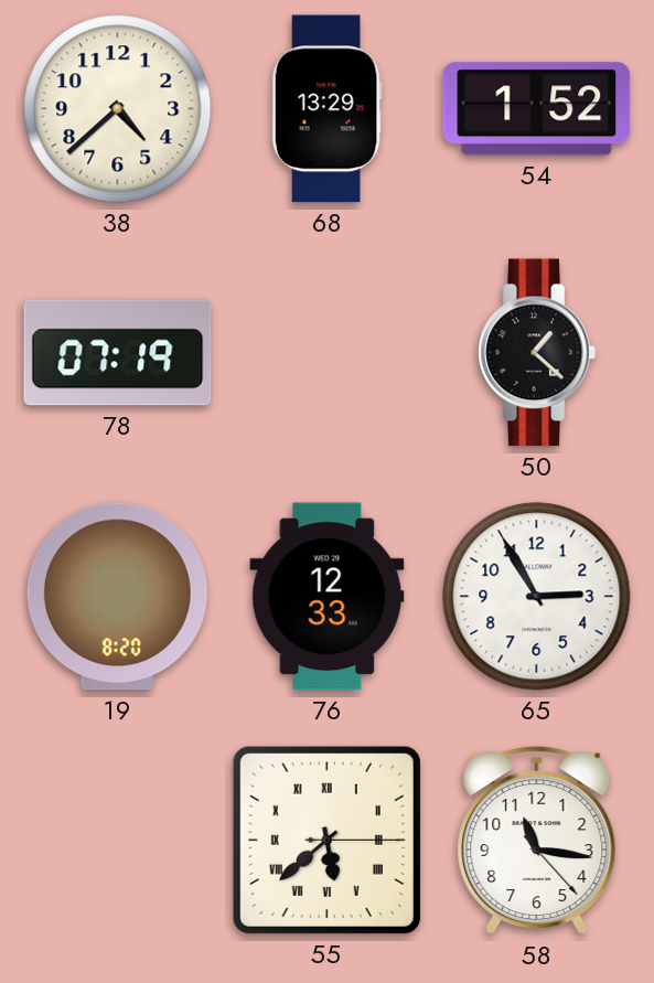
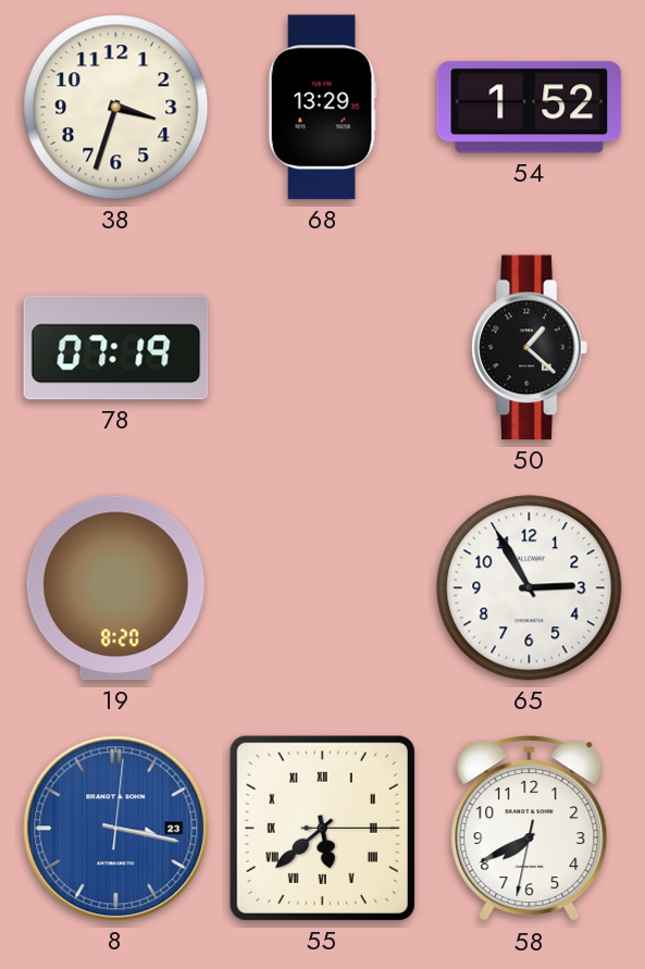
38: 4:38 -> 3:33
76: 12:33 -> none
8: none -> 3:17
58: 11:16 -> 7:40
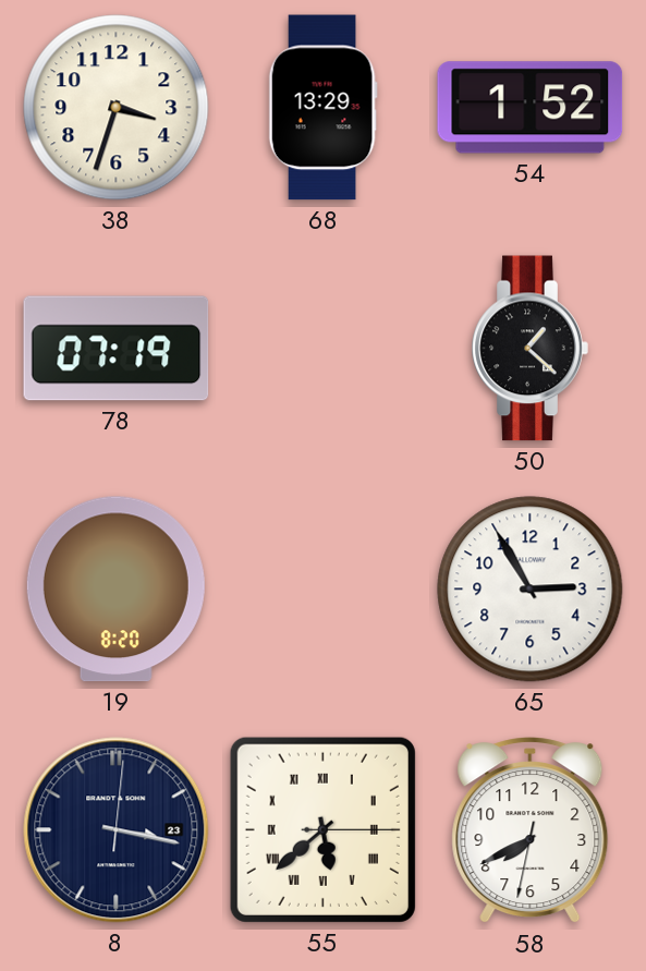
8 dial: blue -> navy
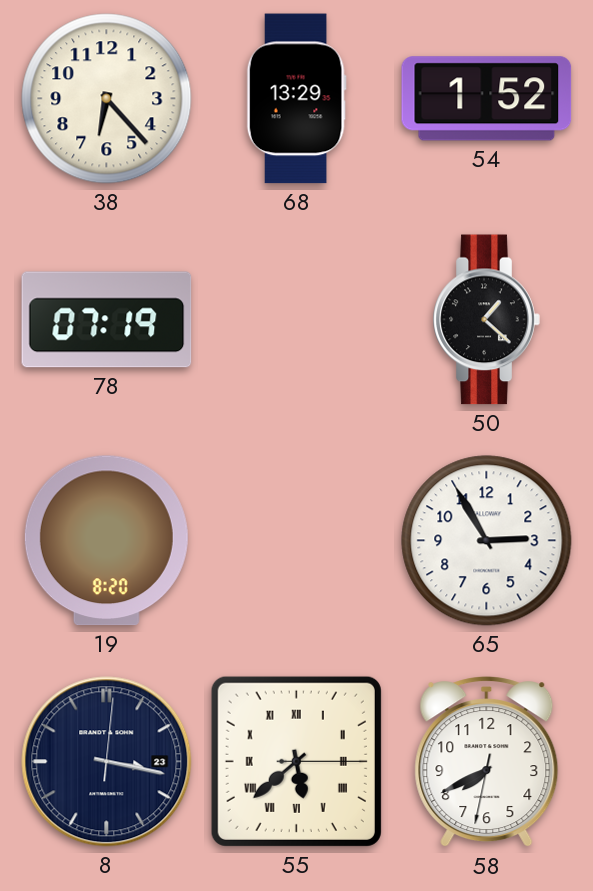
38: 3:33 -> 6:23
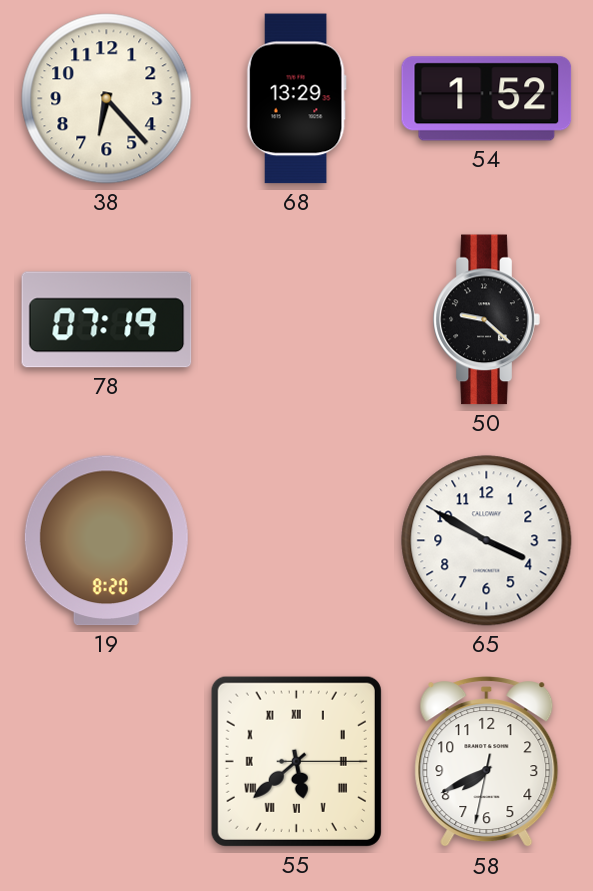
50: 1:22 -> 9:22
65: 2:55 -> 3:50
8: 3:17 -> none
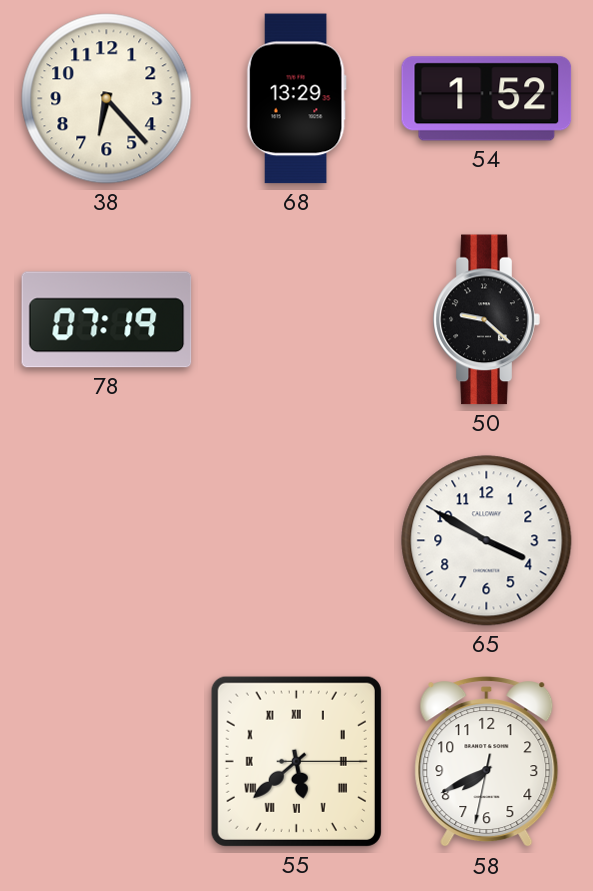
19: 8:20 -> none
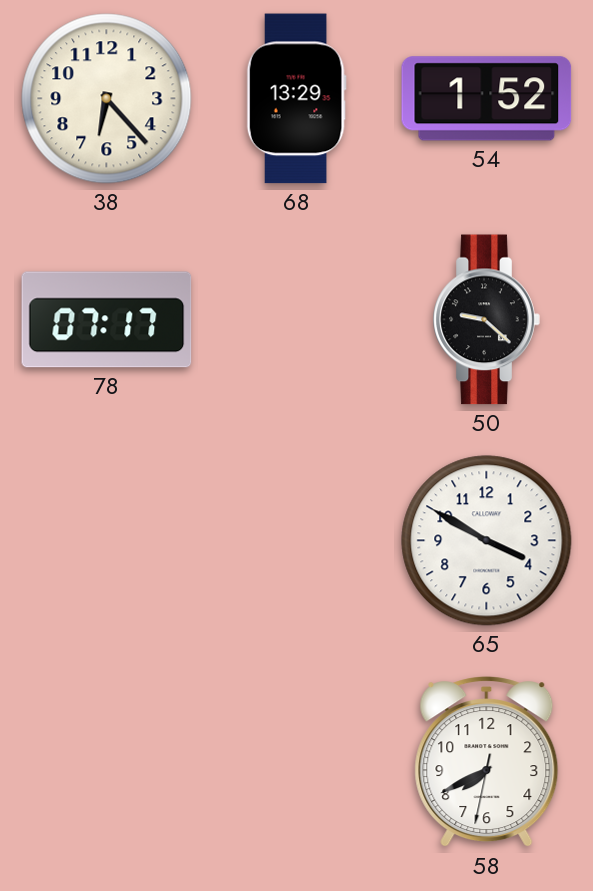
78: 07:19 -> 07:17
55: 5:38 -> none
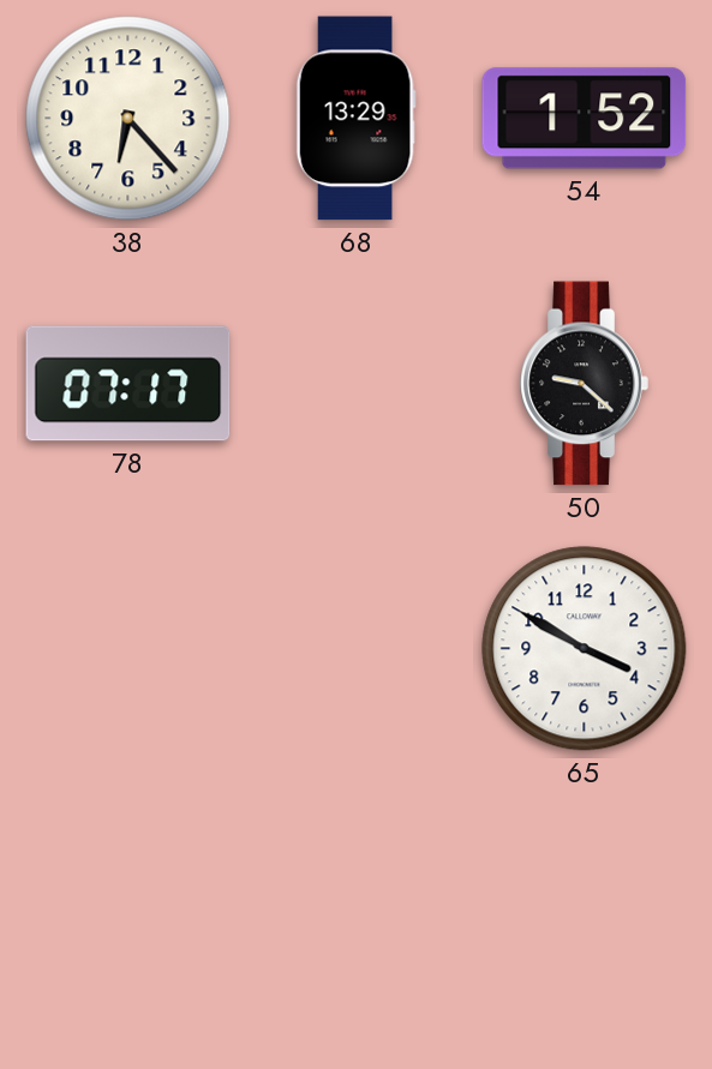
58: 7:40 -> none
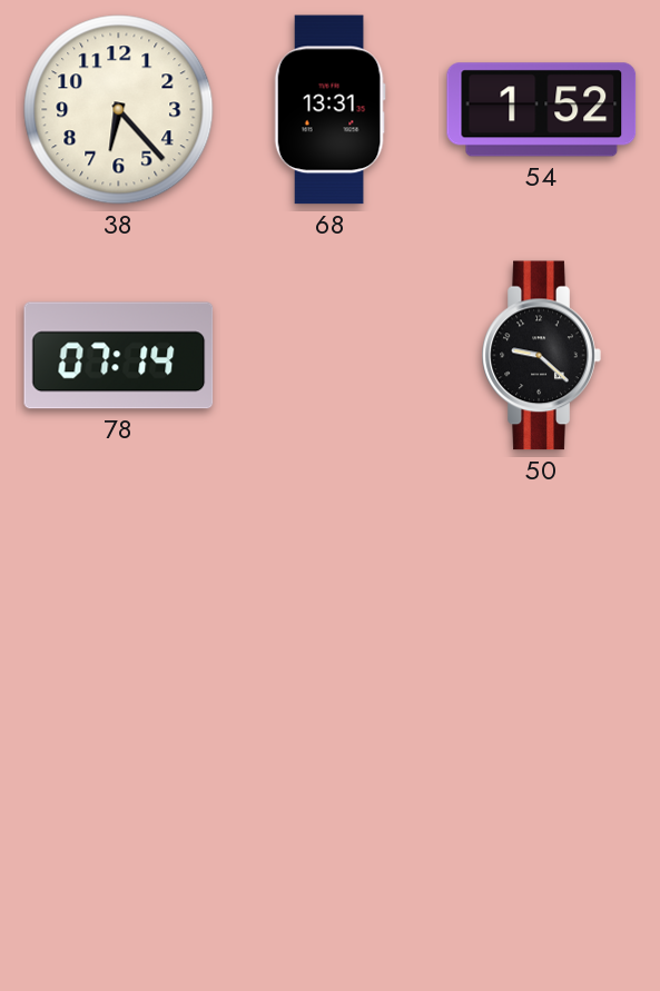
68: 13:29 -> 13:31
78: 07:17 -> 07:14
65: 3:50 -> none
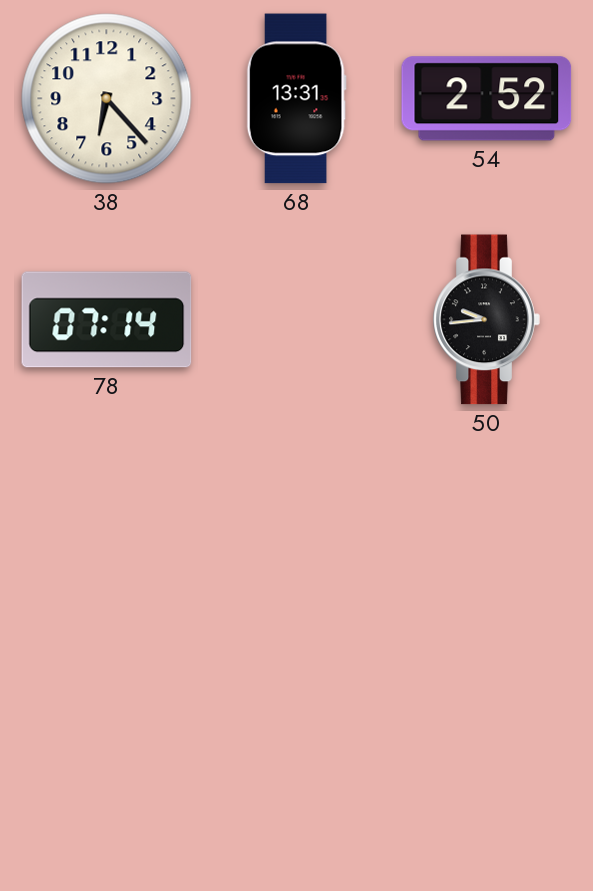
54: 1:52 -> 2:52
50: 9:22 -> 9:44
